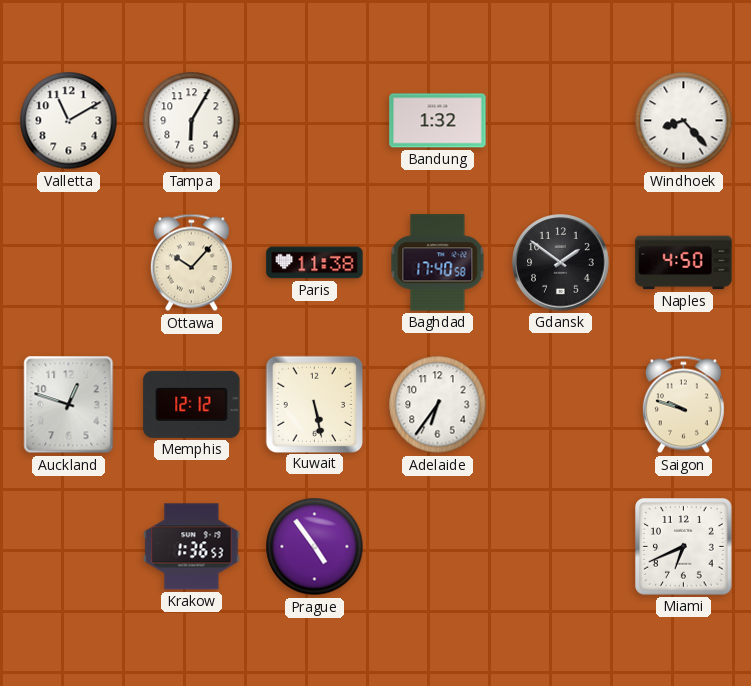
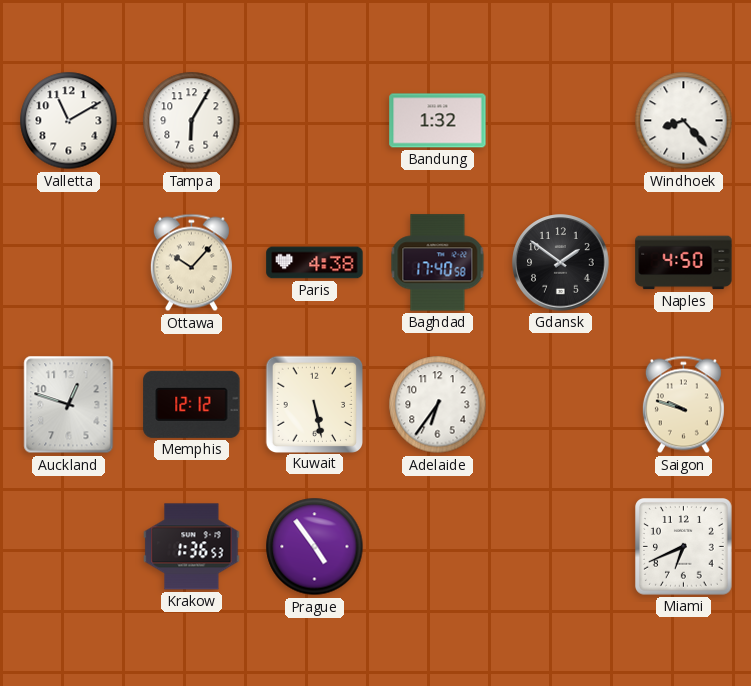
Paris: 11:38 -> 4:38
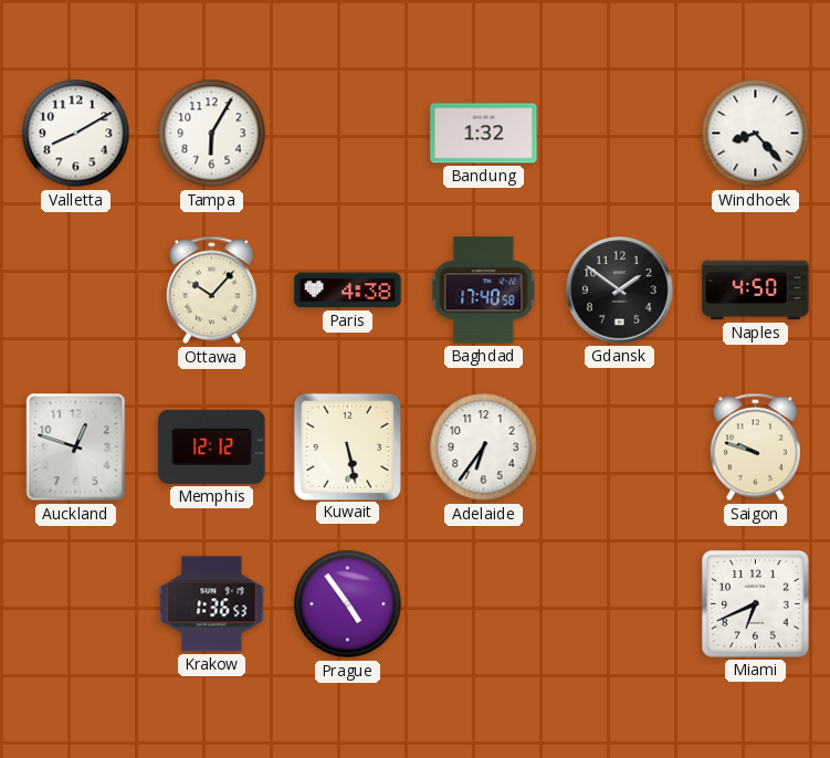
Valletta: 11:10 -> 8:10
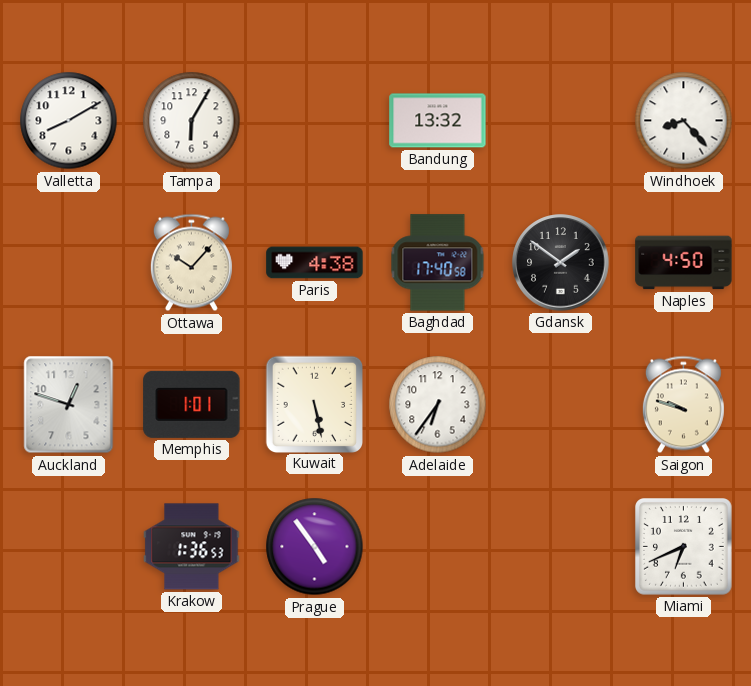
Bandung: 1:32 -> 13:32
Memphis: 12:12 -> 1:01
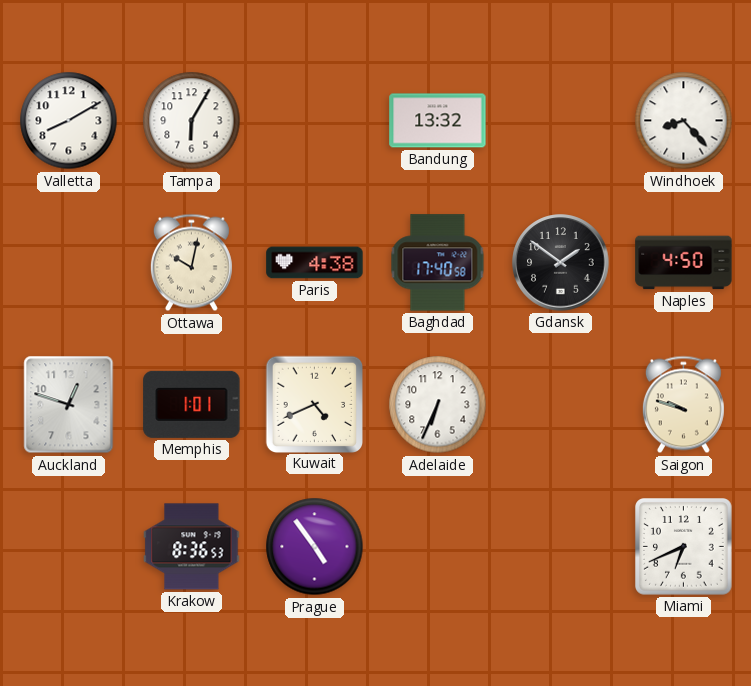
Ottawa: 10:07 -> 10:02
Kuwait: 5:28 -> 4:41
Adelaide: 6:36 -> 6:34
Krakow: 1:36 -> 8:36
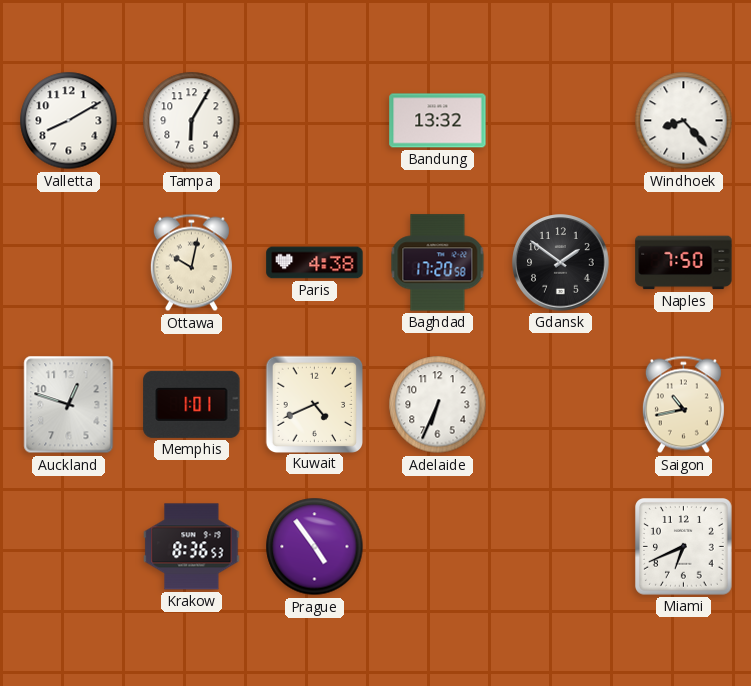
Baghdad: 17:40 -> 17:20
Naples: 4:50 -> 7:50
Saigon: 9:48 -> 10:43
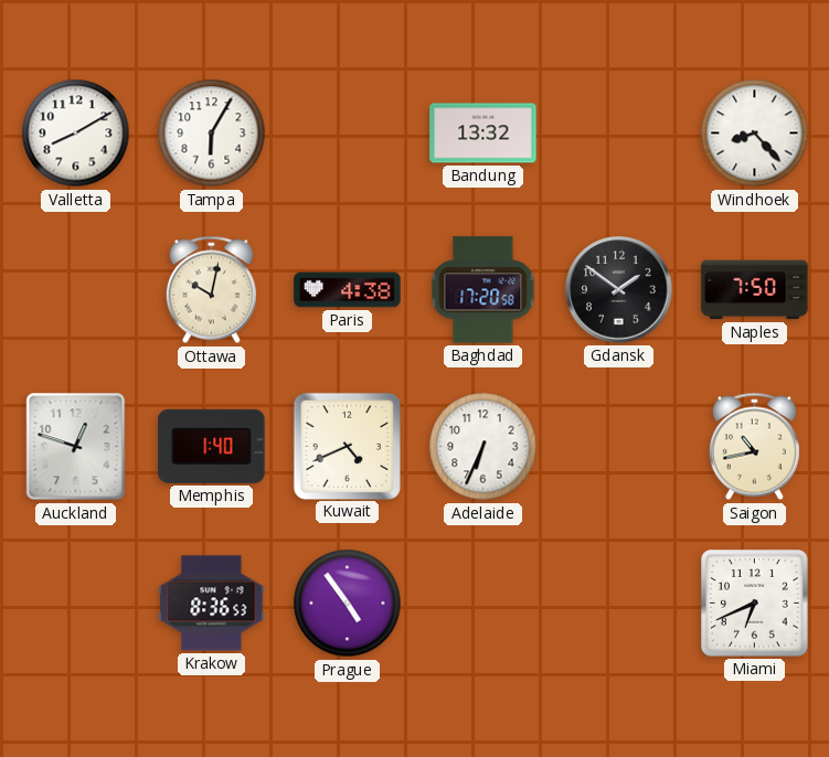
Memphis: 1:01 -> 1:40
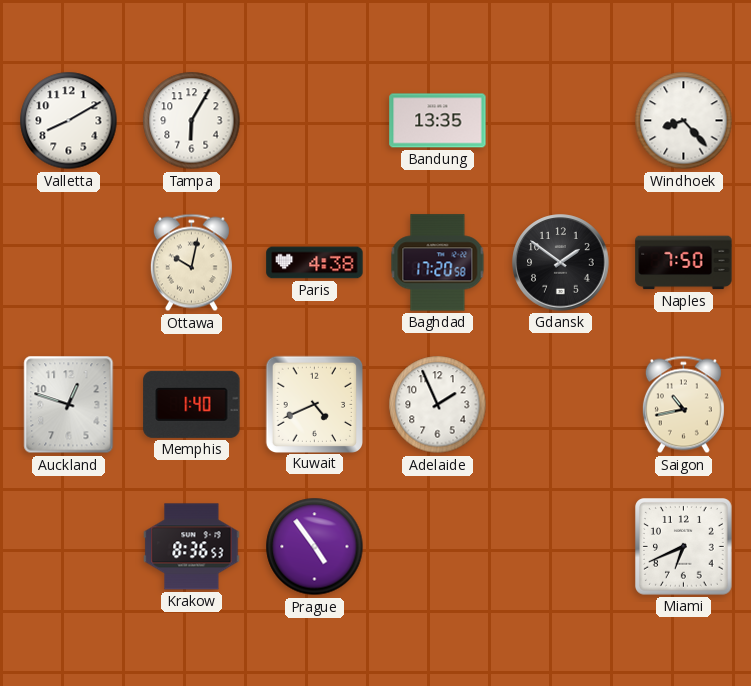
Bandung: 13:32 -> 13:35
Adelaide: 6:34 -> 1:56
